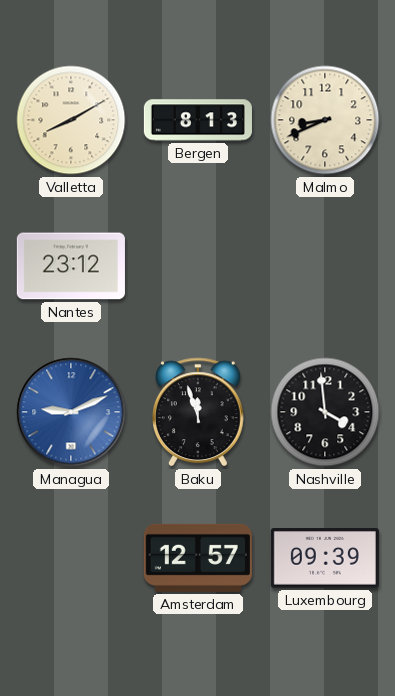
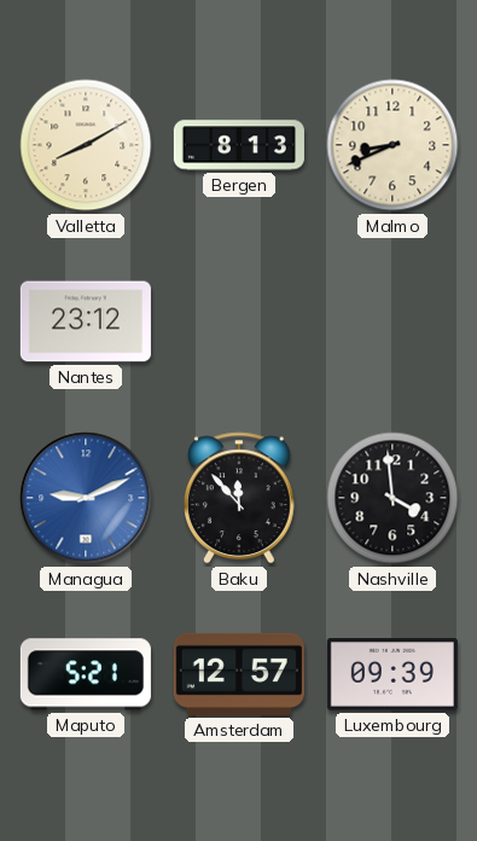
Baku: 11:57 -> 11:53
Maputo: none -> 5:21
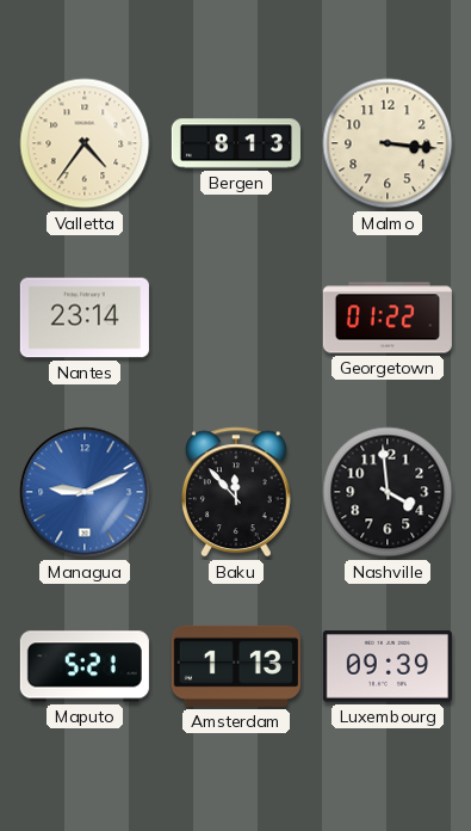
Valletta: 8:10 -> 4:36
Malmo: 8:41 -> 3:16
Nantes: 23:12 -> 23:14
Georgetown: none -> 01:22
Amsterdam: 12:57 -> 1:13
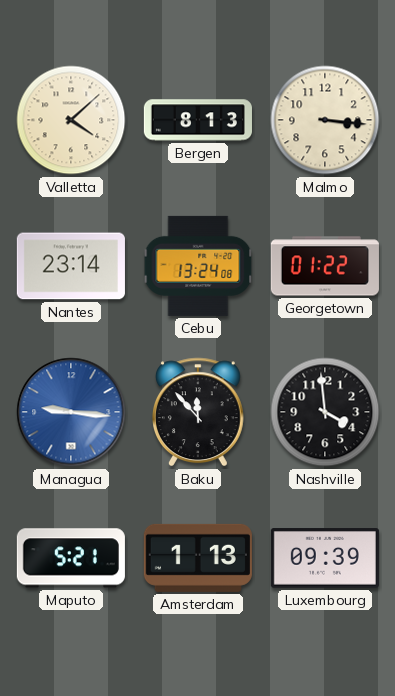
Valletta: 4:36 -> 4:08
Cebu: none -> 13:24
Managua: 9:11 -> 9:16
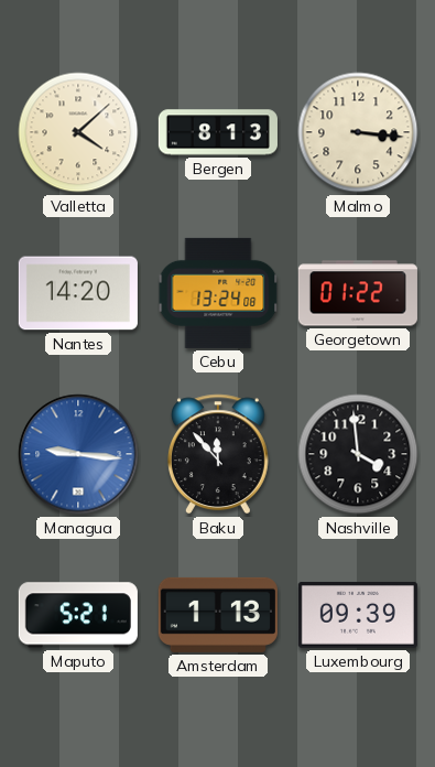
Nantes: 23:14 -> 14:20
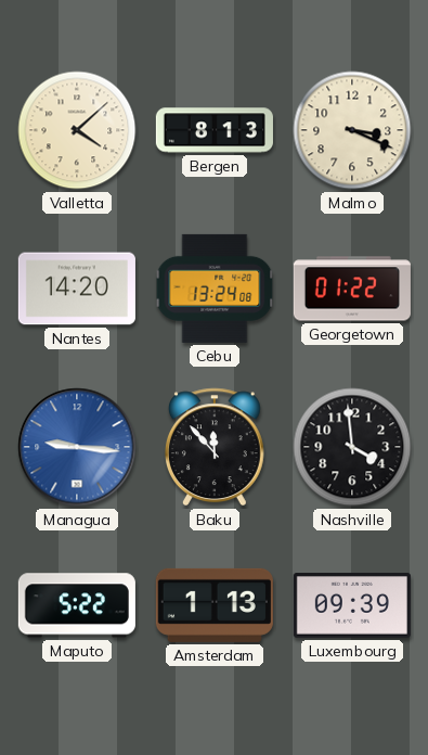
Malmo: 3:16 -> 3:19
Maputo: 5:21 -> 5:22
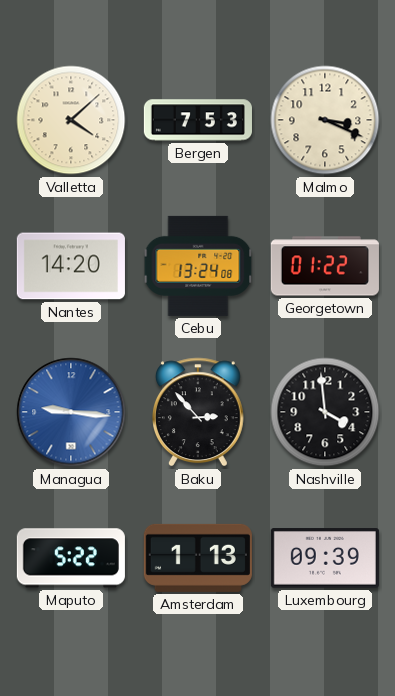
Bergen: 8:13 -> 7:53
Baku: 11:53 -> 2:53
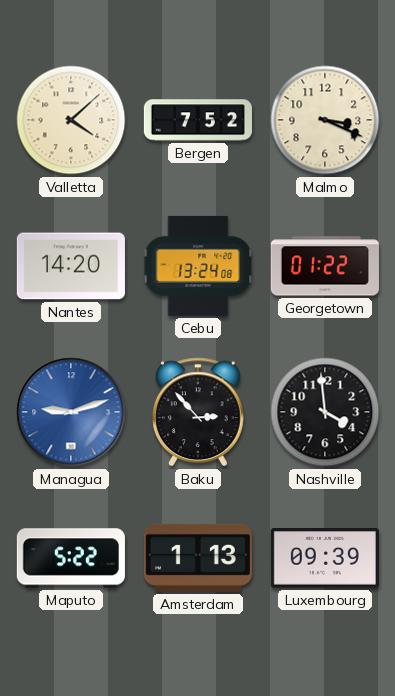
Bergen: 7:53 -> 7:52
Managua: 9:16 -> 9:12
